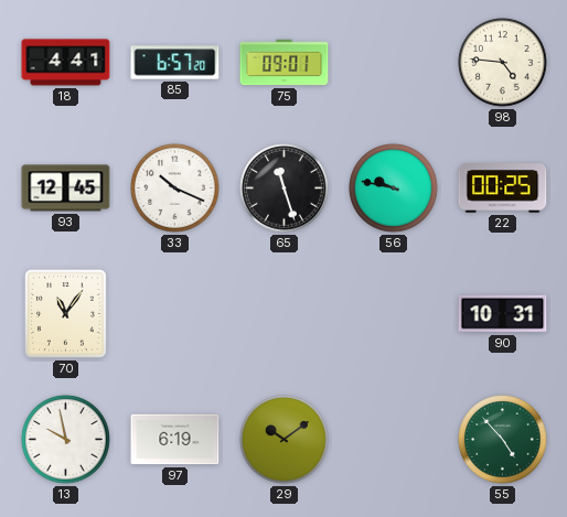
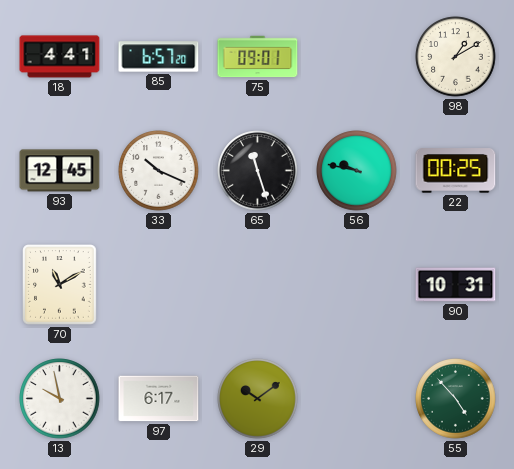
98: 4:46 -> 1:10
70: 11:06 -> 11:10
97: 6:19 -> 6:17
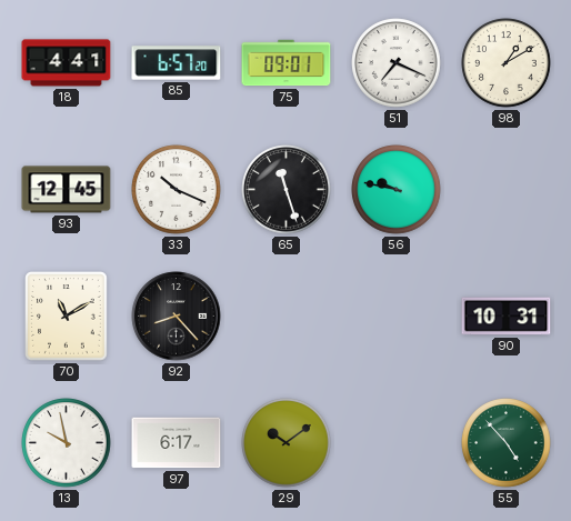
51: none -> 7:19
22: 00:25 -> none
92: none -> 8:23
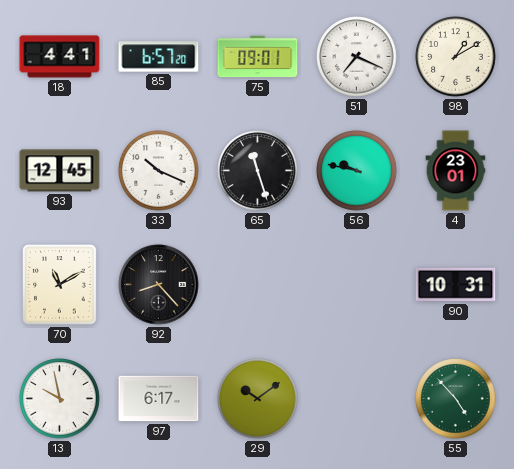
4: none -> 23:01
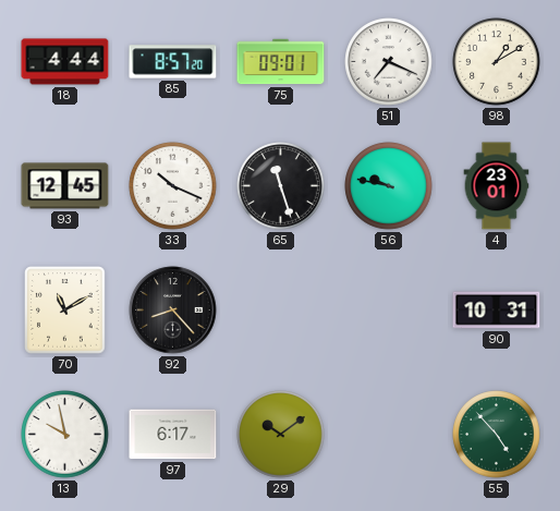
18: 4:41 -> 4:44
85: 6:57 -> 8:57
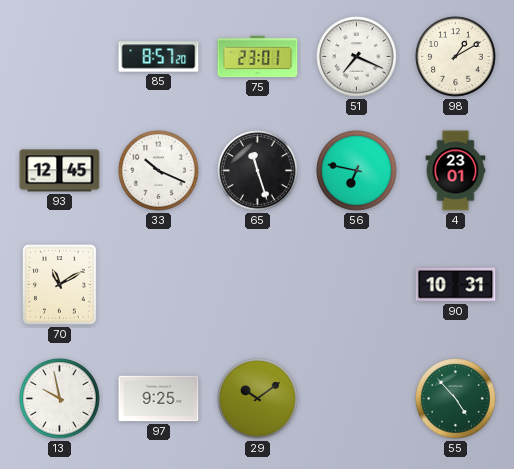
18: 4:44 -> none
75: 09:01 -> 23:01
56: 9:47 -> 6:47
92: 8:23 -> none
97: 6:17 -> 9:25
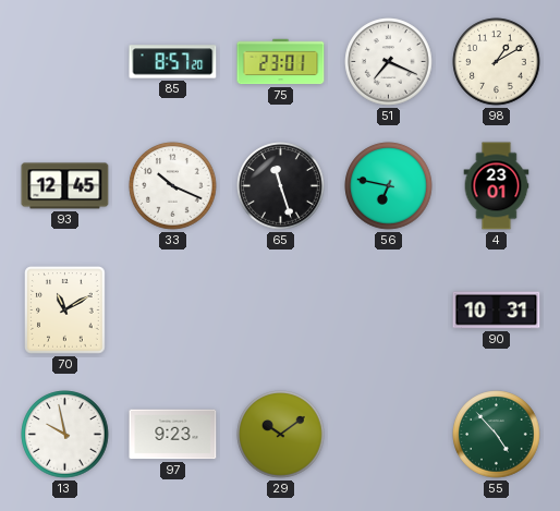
97: 9:25 -> 9:23
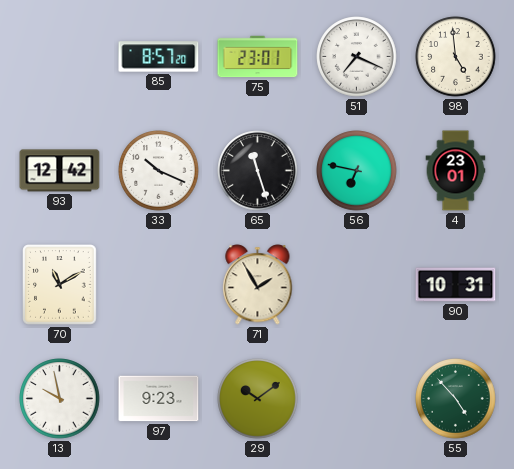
98: 1:10 -> 4:59
93: 12:45 -> 12:42
71: none -> 1:55
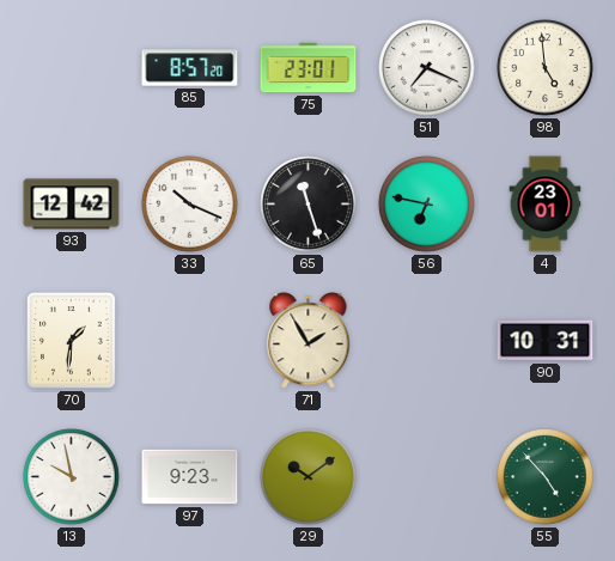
70: 11:10 -> 1:31
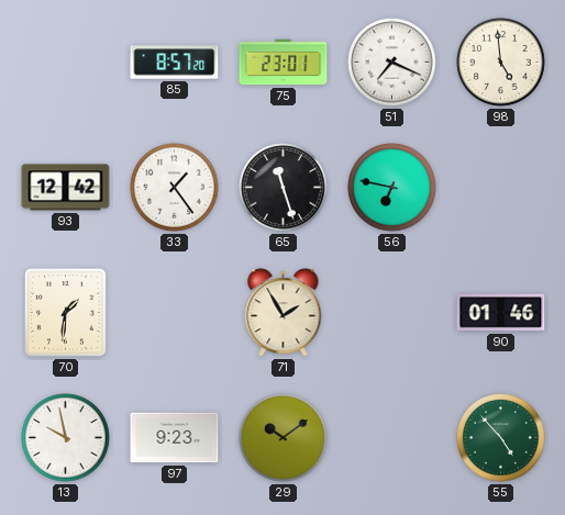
33: 10:19 -> 1:24
4: 23:01 -> none
90: 10:31 -> 01:46
